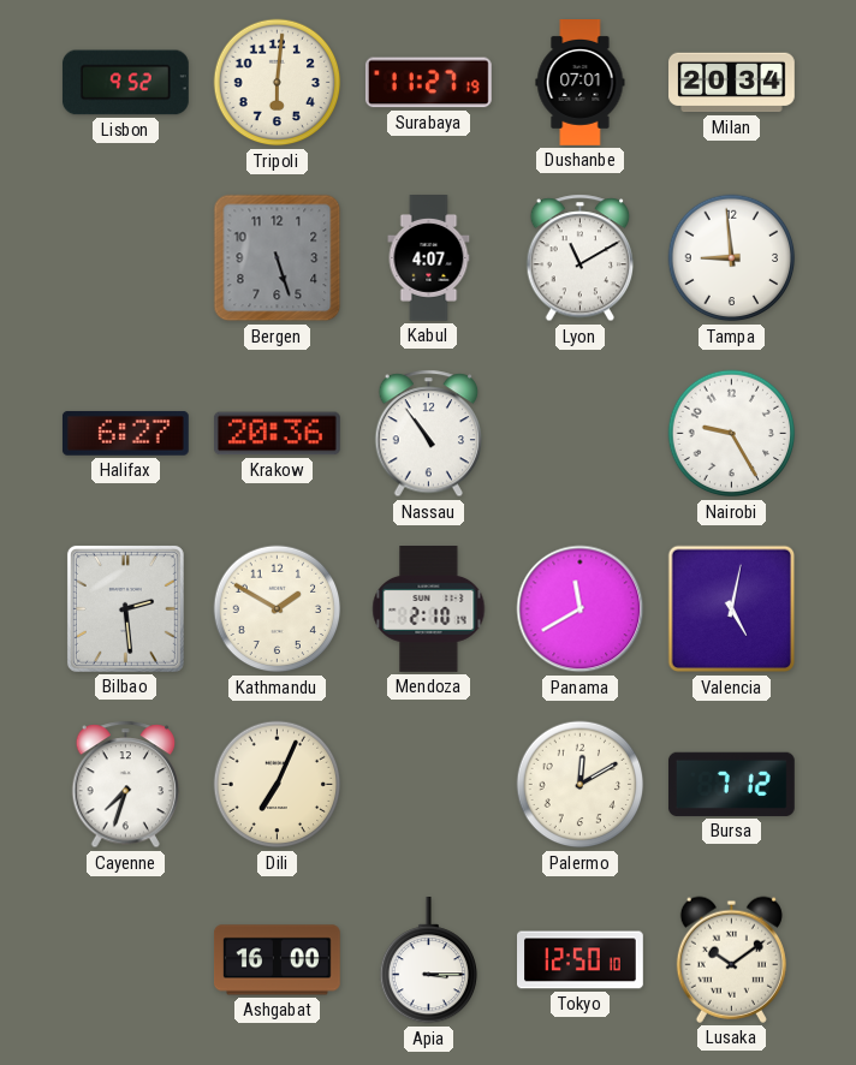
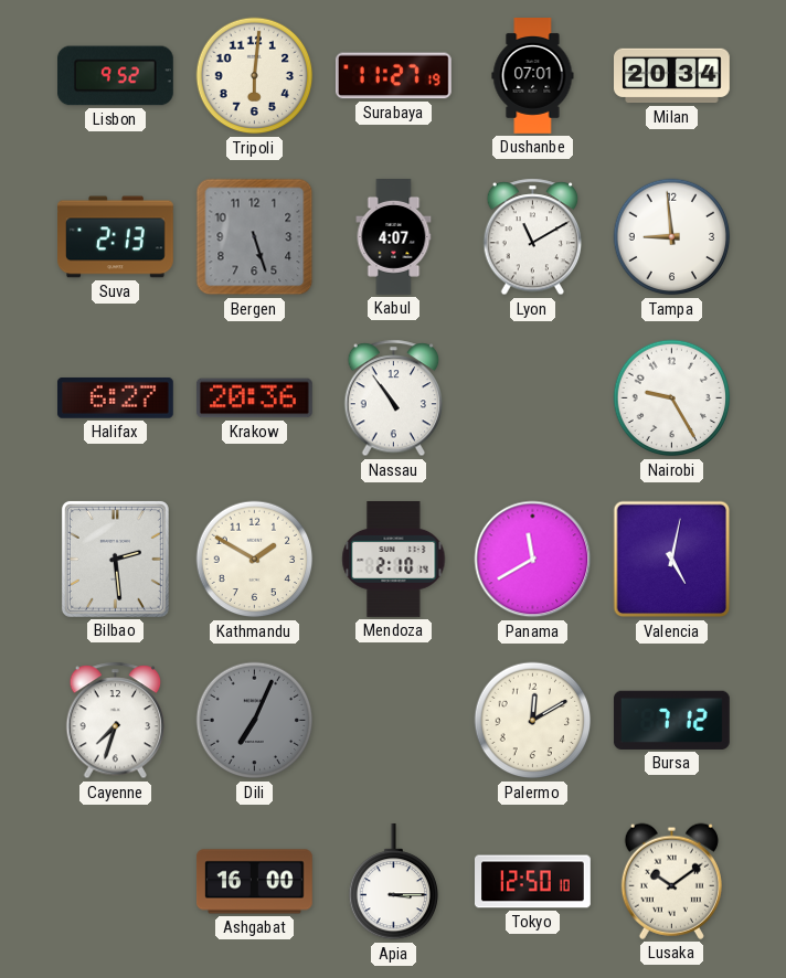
Suva: none -> 2:13
Dili dial: cream -> grey
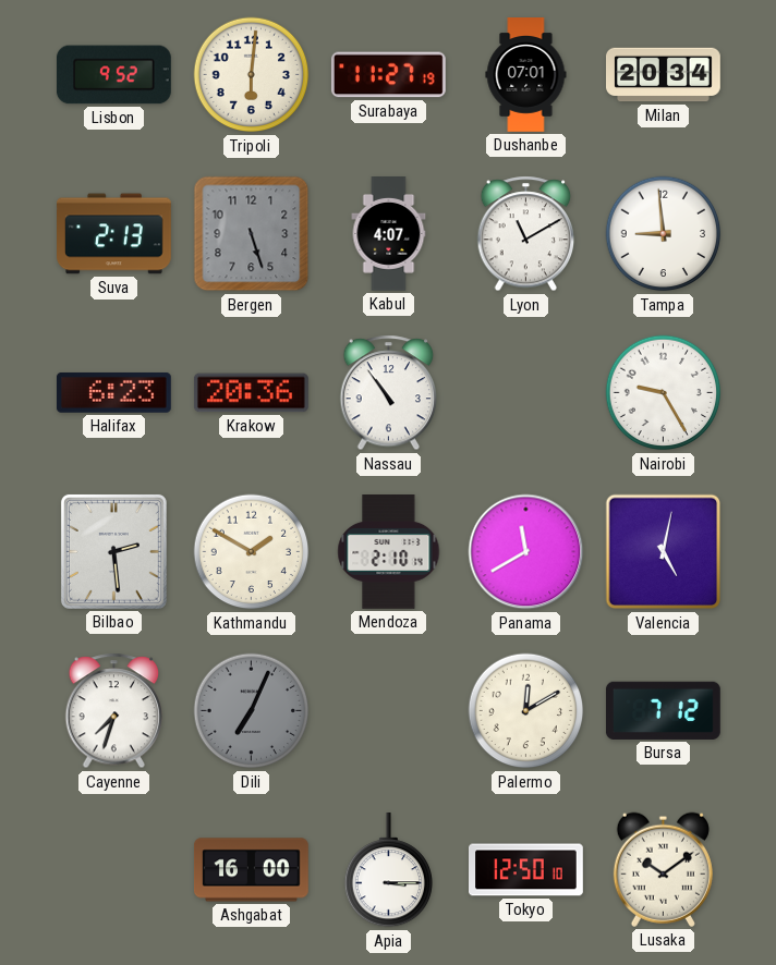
Halifax: 6:27 -> 6:23
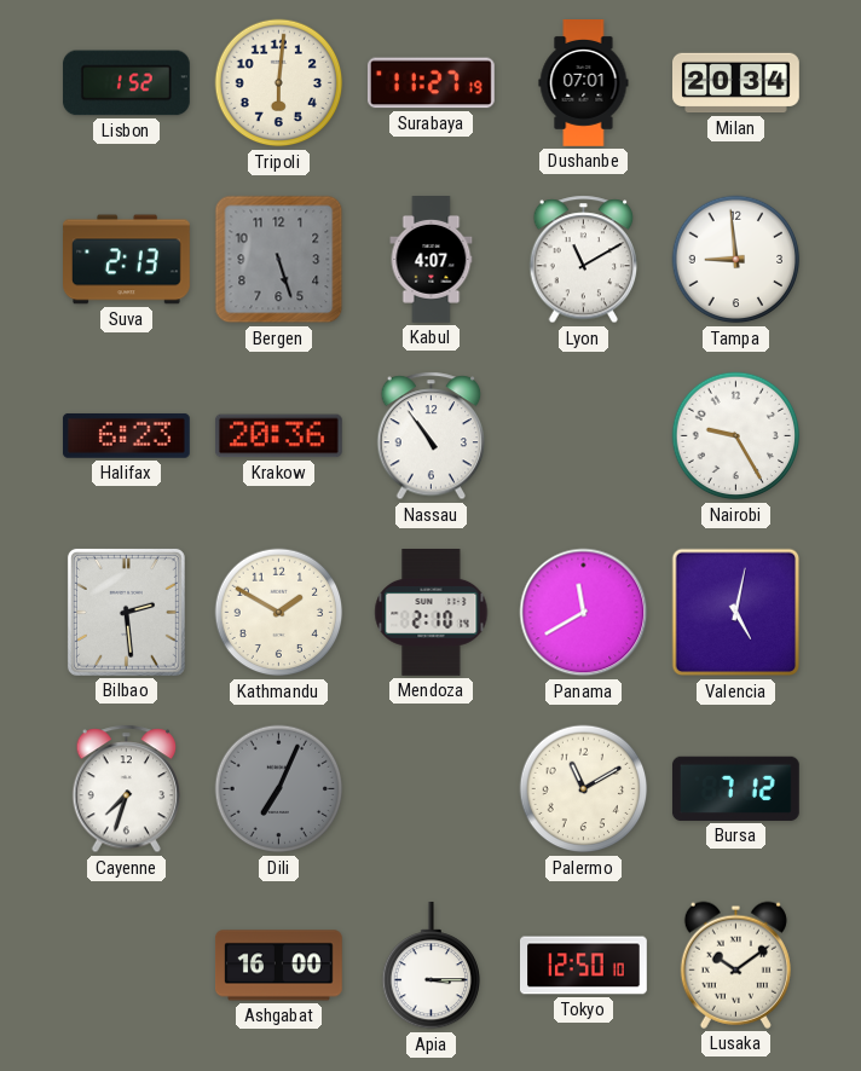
Lisbon: 9:52 -> 1:52
Palermo: 12:10 -> 11:10
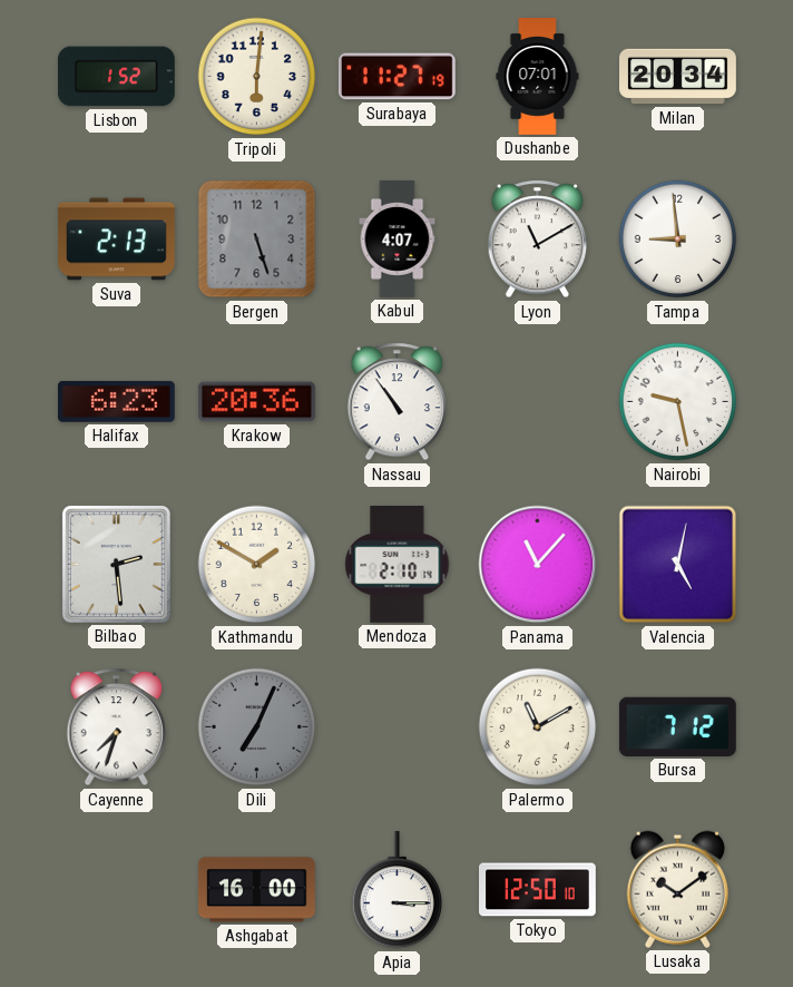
Nairobi: 9:25 -> 9:28
Panama: 11:40 -> 11:07
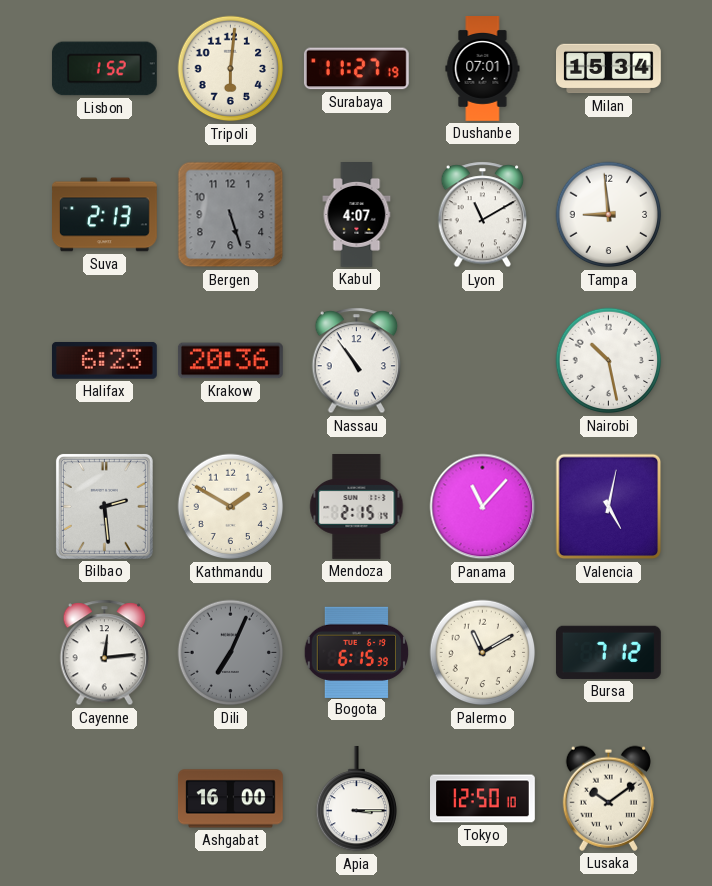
Milan: 20:34 -> 15:34
Nairobi: 9:28 -> 10:28
Mendoza: 2:10 -> 2:15
Cayenne: 7:33 -> 12:14
Bogota: none -> 6:15
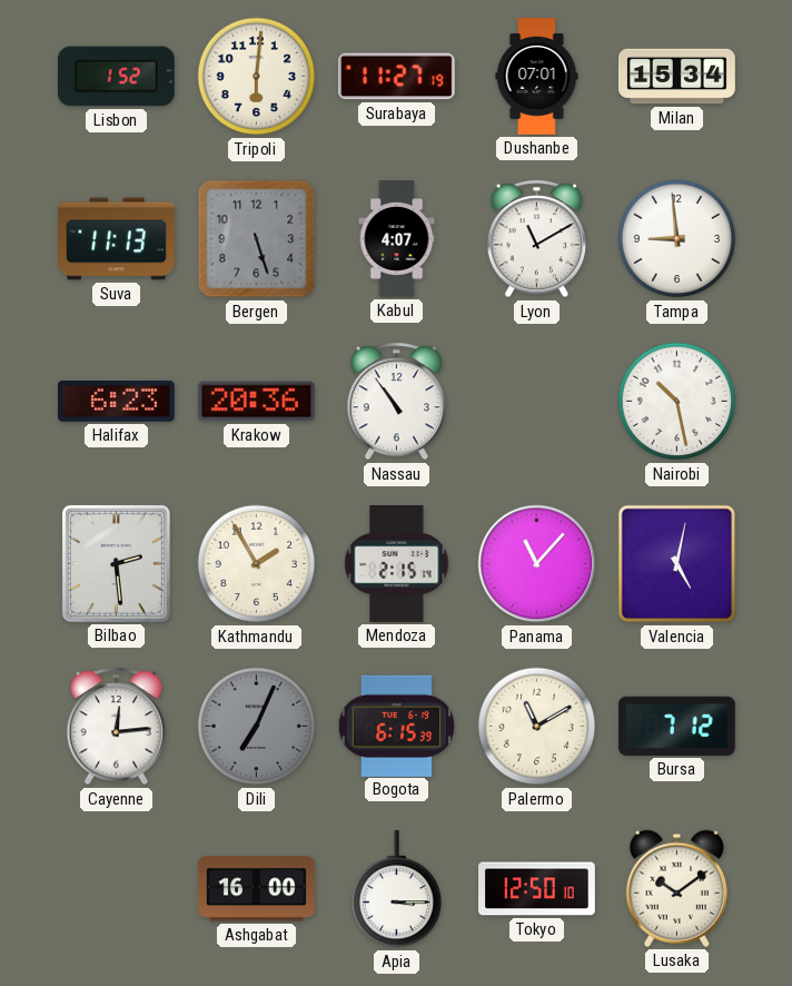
Suva: 2:13 -> 11:13
Kathmandu: 1:50 -> 1:55
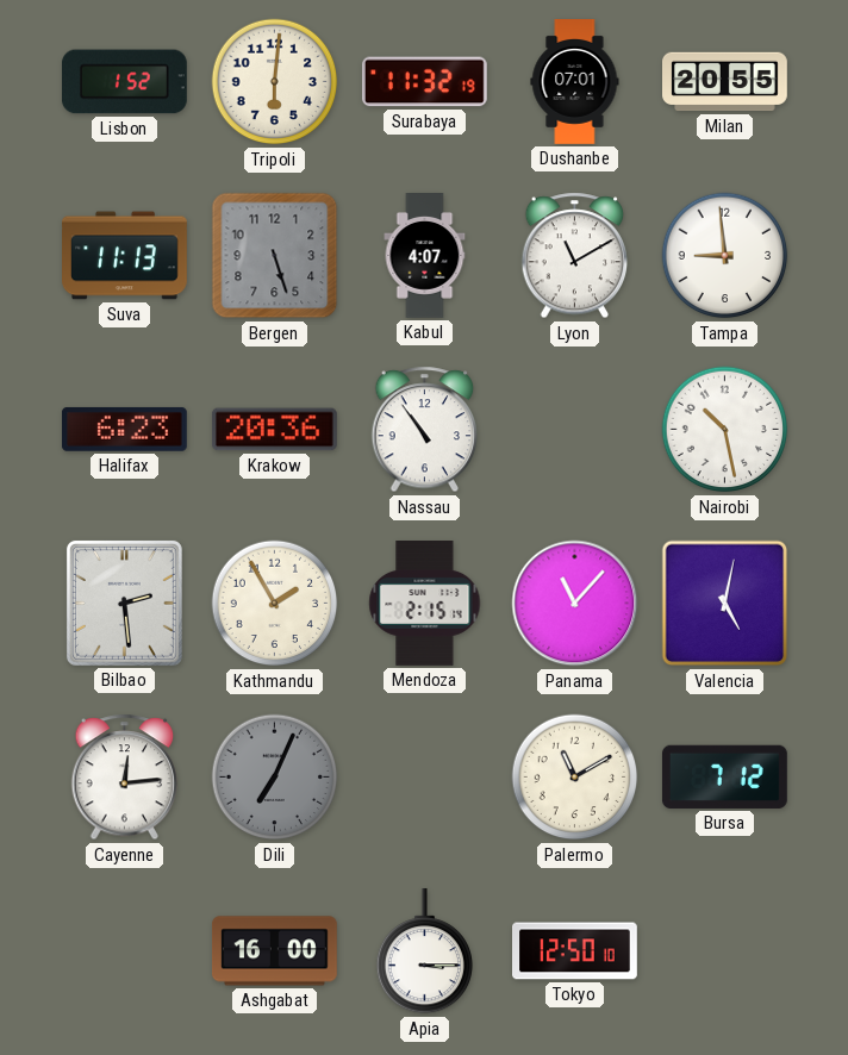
Surabaya: 11:27 -> 11:32
Milan: 15:34 -> 20:55
Bogota: 6:15 -> none
Lusaka: 10:09 -> none
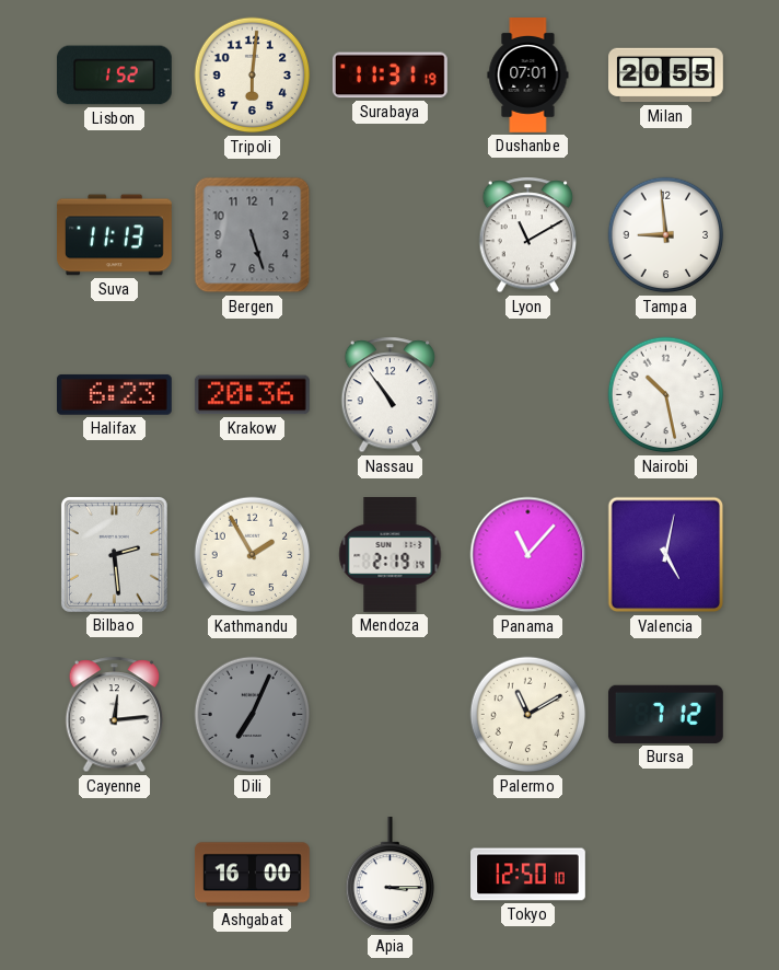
Surabaya: 11:32 -> 11:31
Kabul: 4:07 -> none
Mendoza: 2:15 -> 2:19
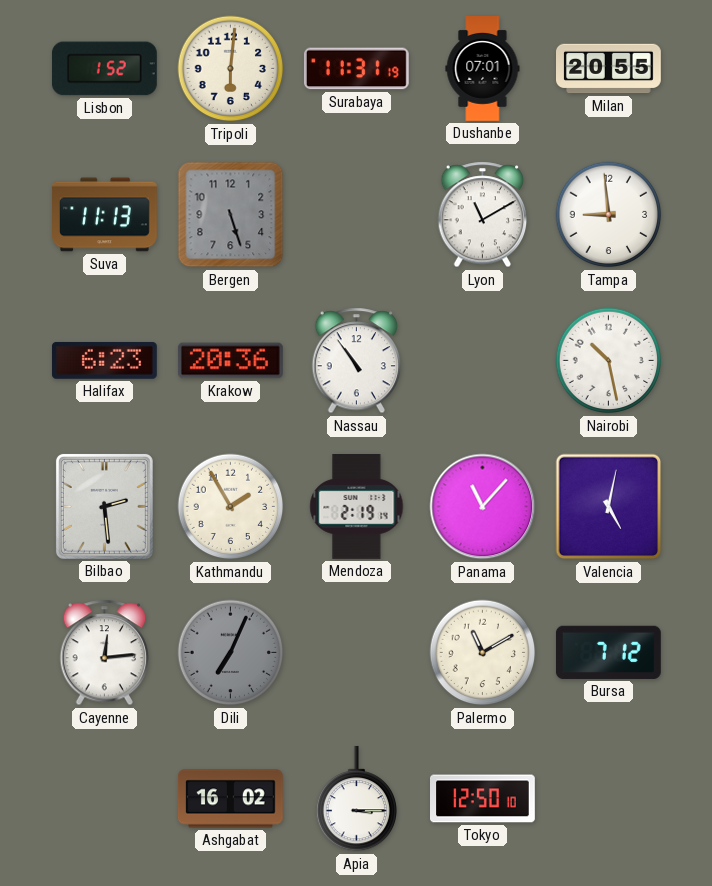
Ashgabat: 16:00 -> 16:02
